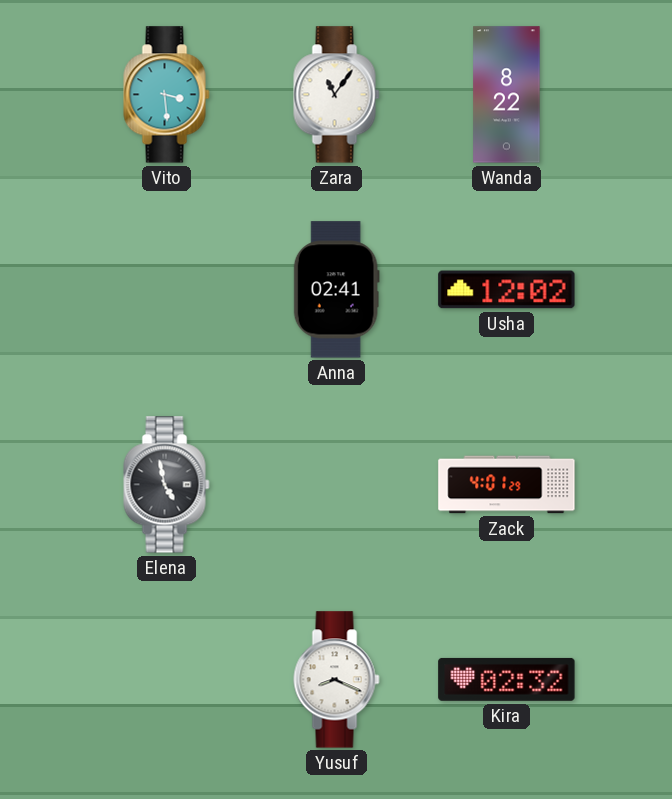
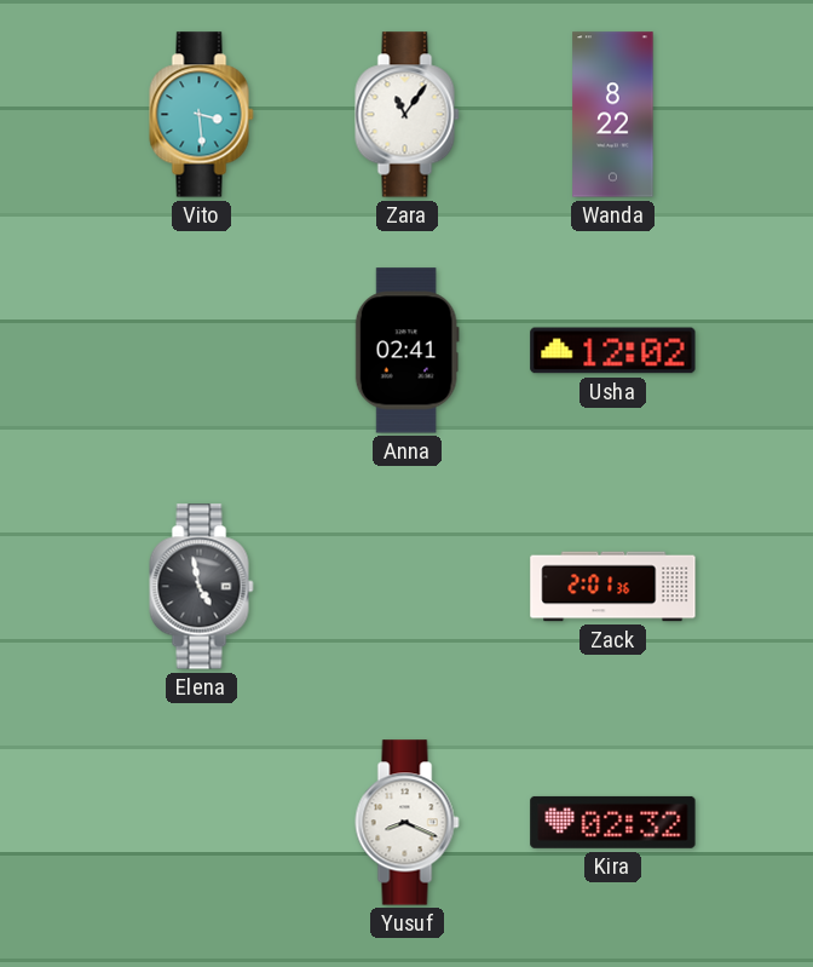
Zack: 4:01 -> 2:01
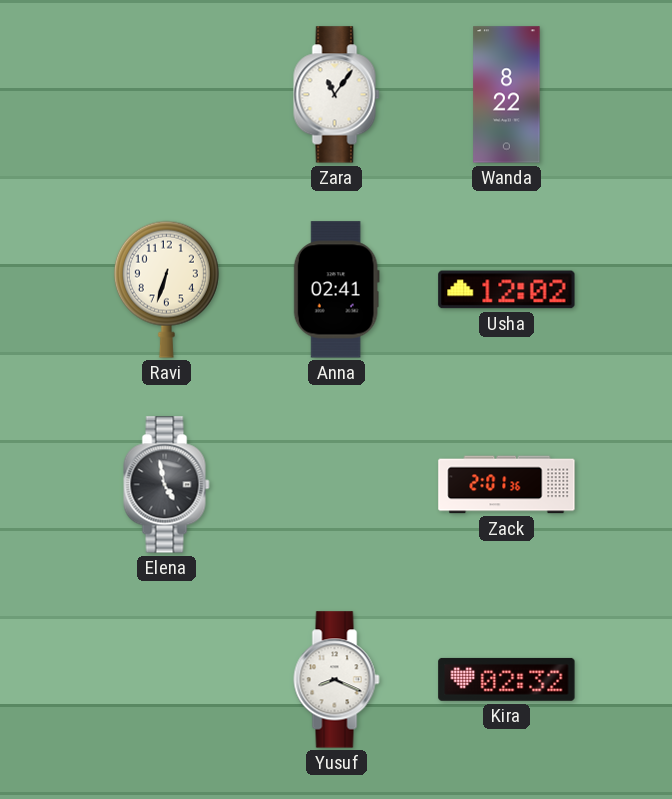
Vito: 3:29 -> none
Ravi: none -> 6:33
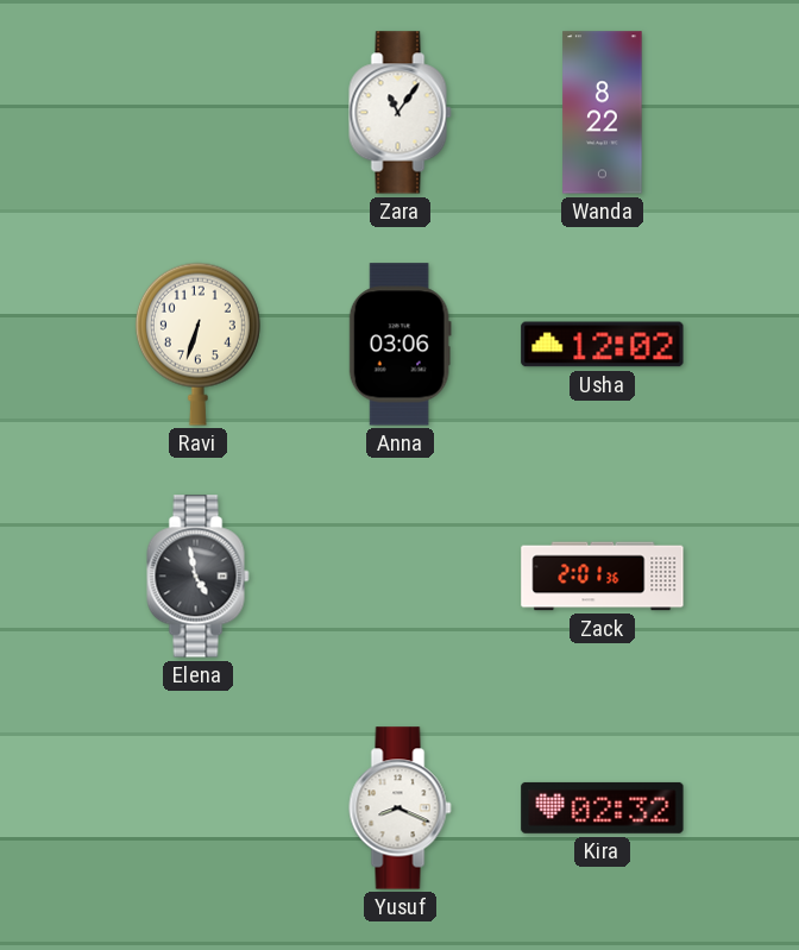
Anna: 02:41 -> 03:06
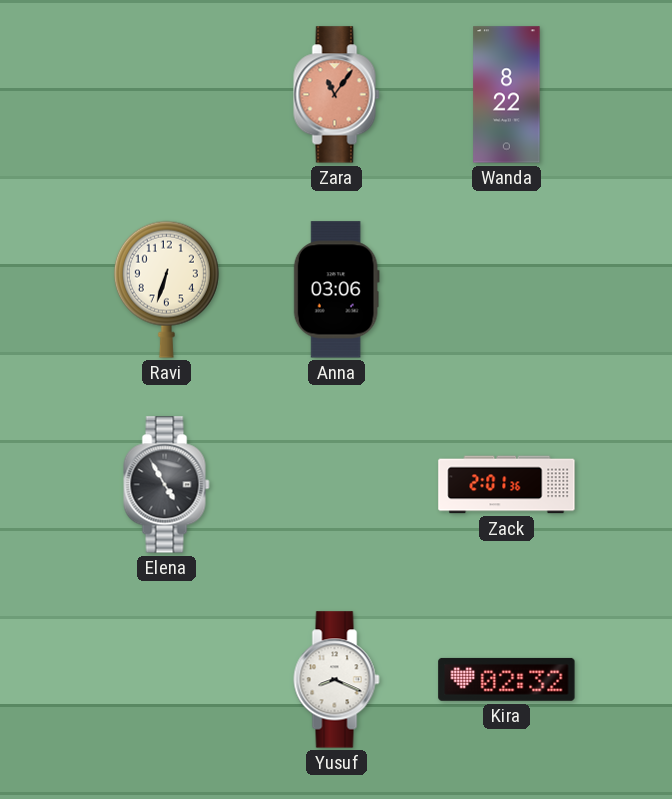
Zara dial: white -> salmon
Usha: 12:02 -> none
Elena: 4:58 -> 4:55
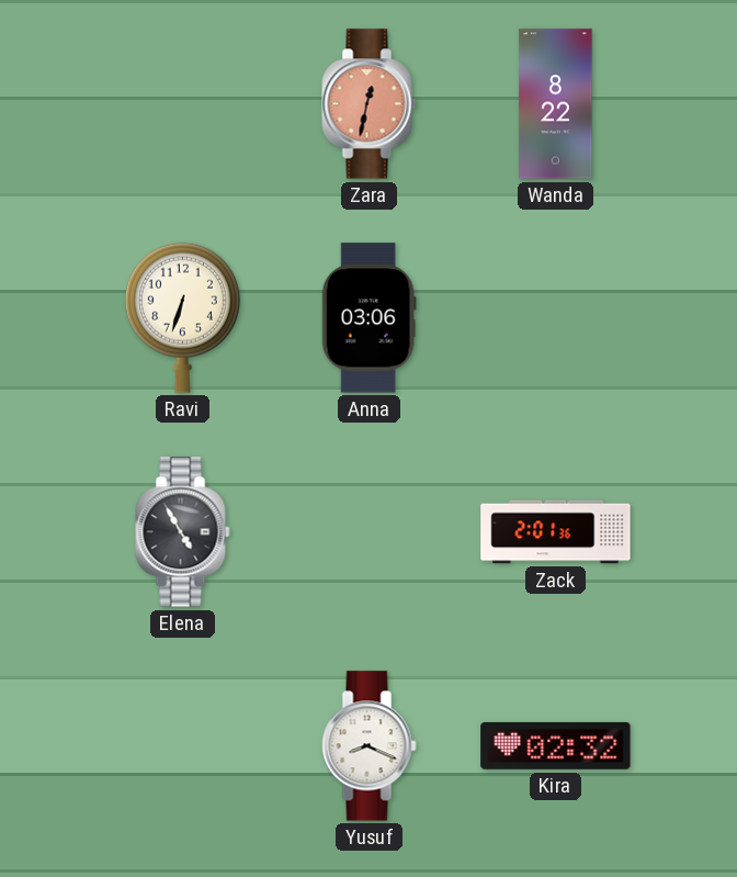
Zara: 11:06 -> 12:32
